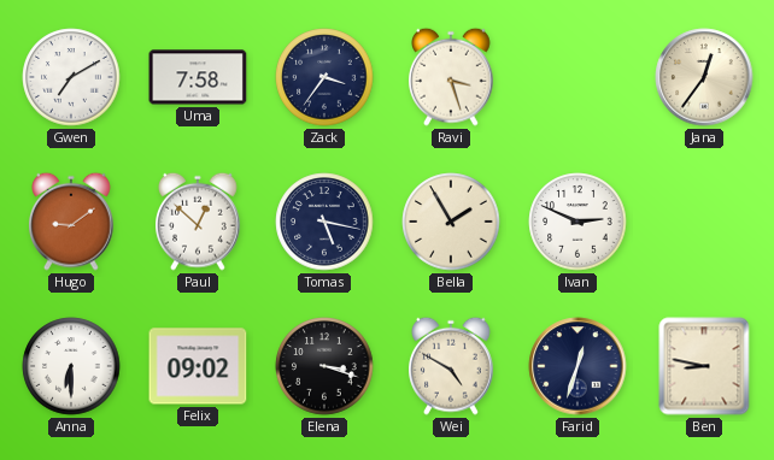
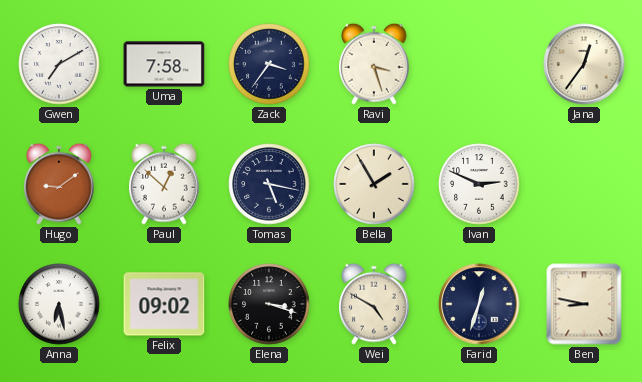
Anna: 6:30 -> 6:28
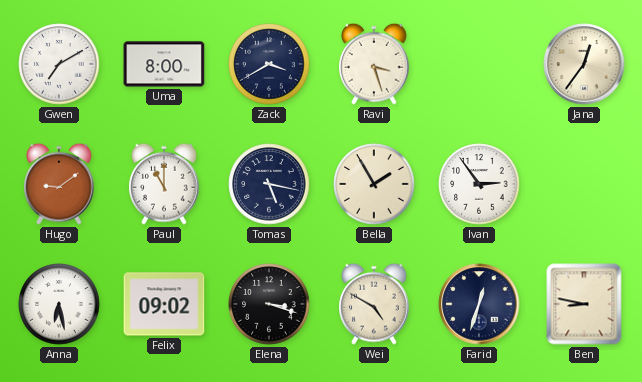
Uma: 7:58 -> 8:00
Zack: 3:36 -> 3:40
Paul: 12:52 -> 11:00
Ivan: 2:49 -> 2:54
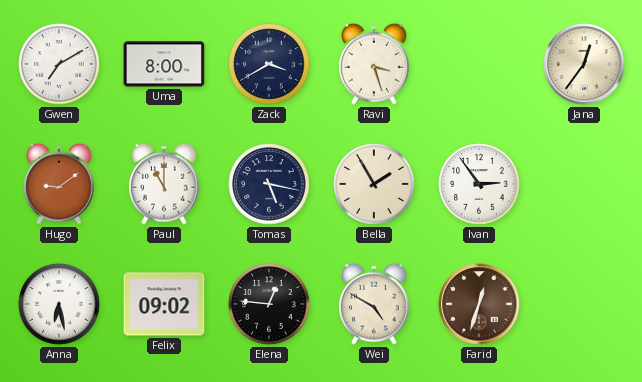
Elena: 3:18 -> 12:46
Farid dial: navy -> brown
Ben: 8:47 -> none
